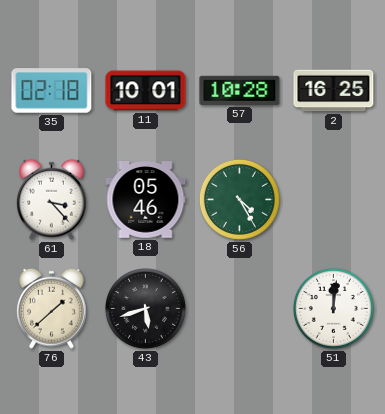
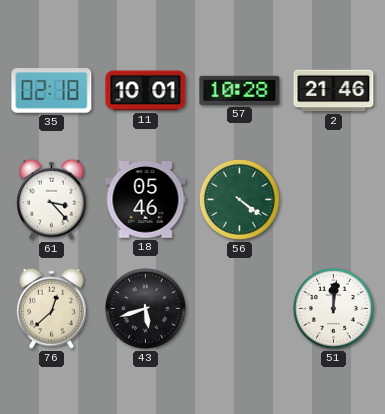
2: 16:25 -> 21:46
56: 4:25 -> 4:21
76: 1:38 -> 12:38
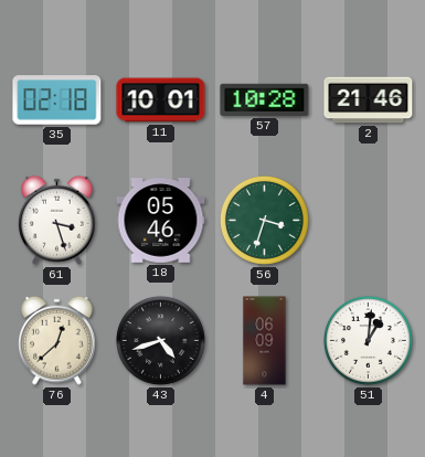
61: 3:23 -> 3:27
56: 4:21 -> 3:33
43: 5:42 -> 4:42
4: none -> 06:09
51: 12:01 -> 1:01
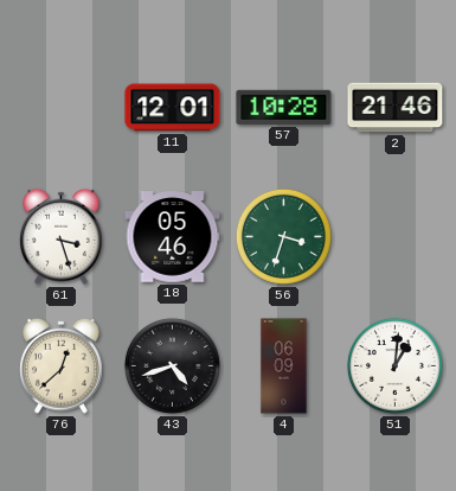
35: 02:18 -> none
11: 10:01 -> 12:01
